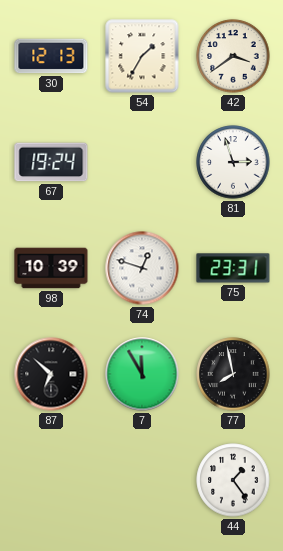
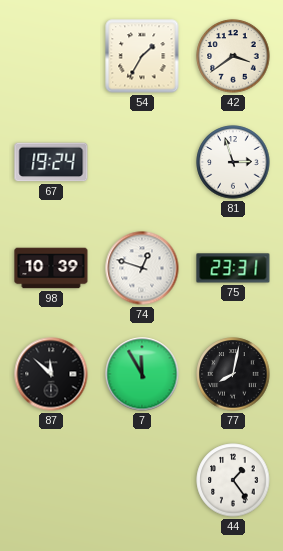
30: 12:13 -> none
87: 6:52 -> 11:52
77: 7:58 -> 8:02
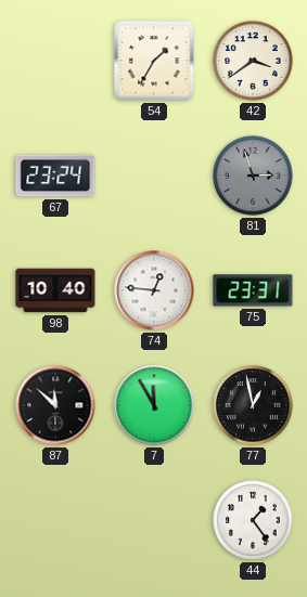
67: 19:24 -> 23:24
81 dial: white -> grey
98: 10:39 -> 10:40
74: 12:48 -> 12:46
77: 8:02 -> 12:58
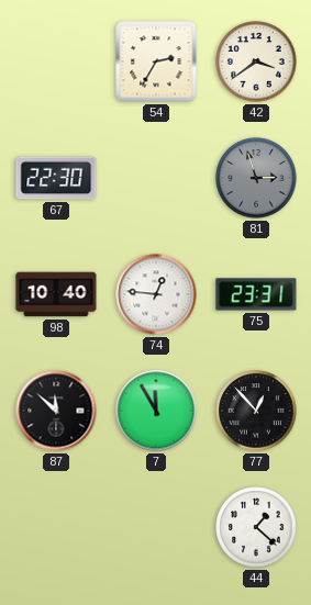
54: 1:35 -> 2:35
67: 23:24 -> 22:30
77: 12:58 -> 12:53
44: 1:24 -> 1:22
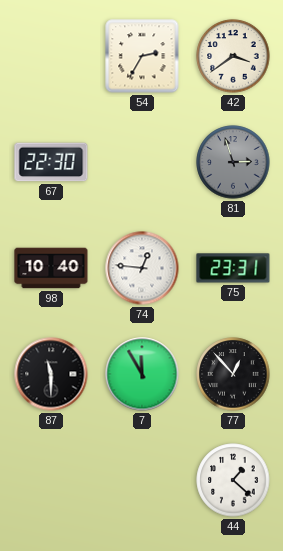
87: 11:52 -> 11:30
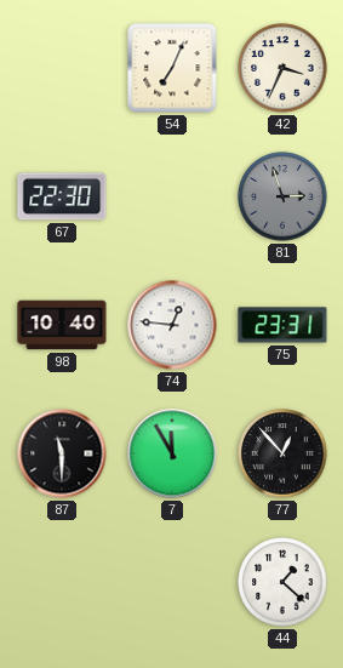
54: 2:35 -> 7:04
42: 3:39 -> 3:34
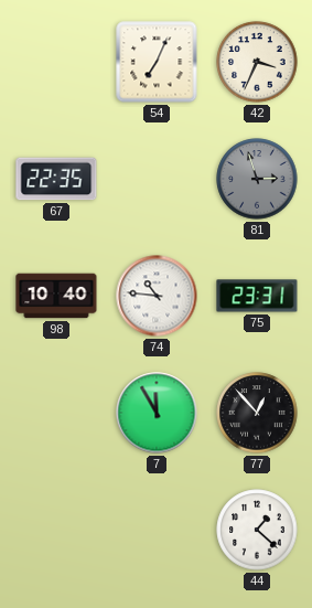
67: 22:30 -> 22:35
74: 12:46 -> 10:46
87: 11:30 -> none
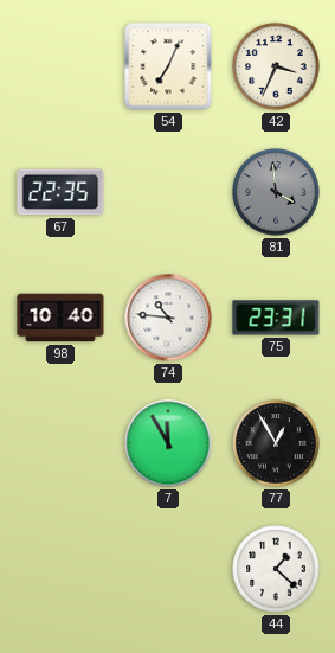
81: 2:57 -> 3:59
77: 12:53 -> 12:55
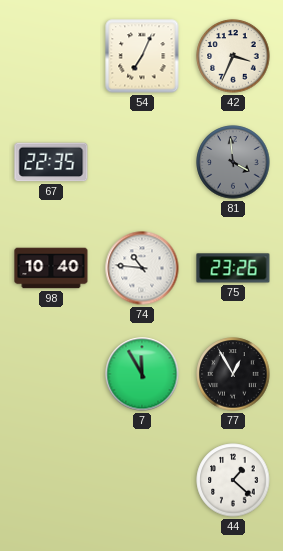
75: 23:31 -> 23:26
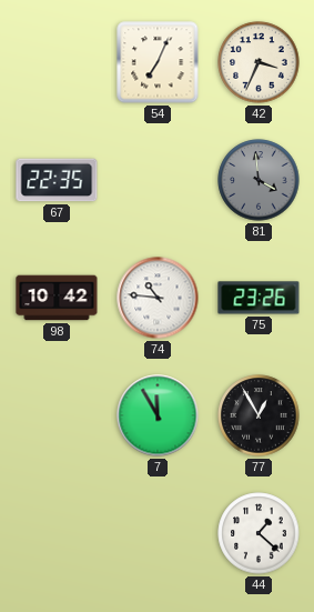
98: 10:40 -> 10:42
